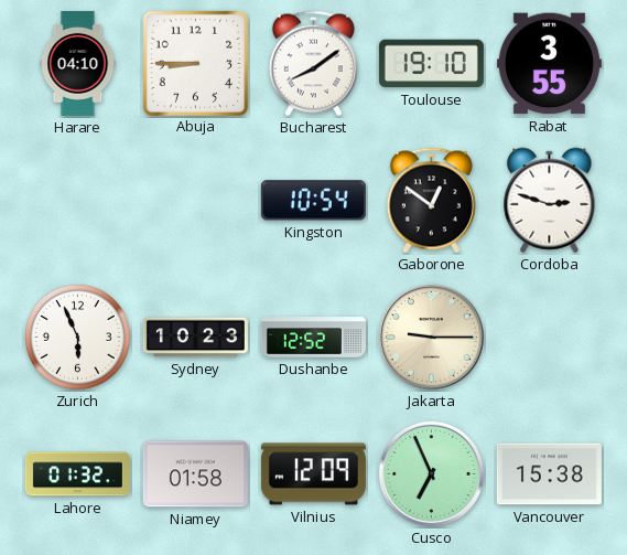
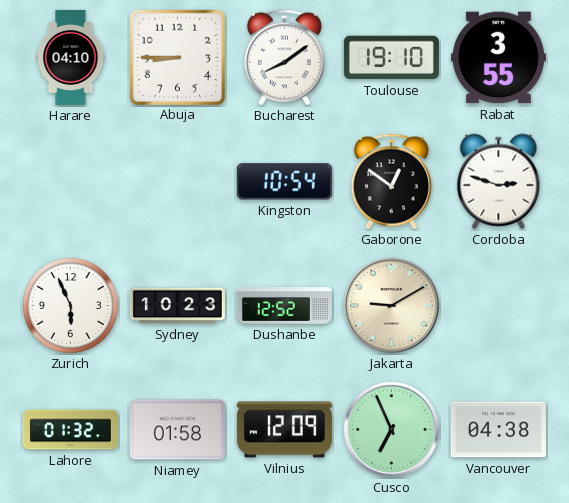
Jakarta: 9:15 -> 9:10
Vancouver: 15:38 -> 04:38
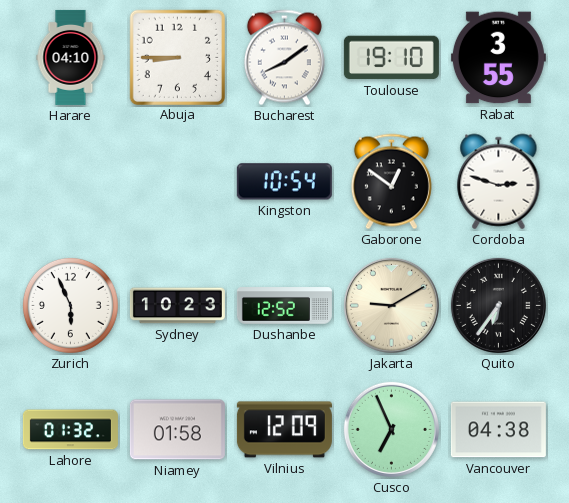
Quito: none -> 6:36
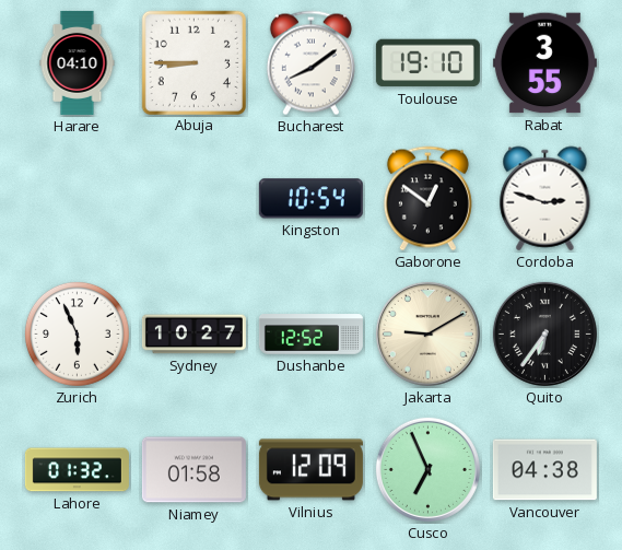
Sydney: 10:23 -> 10:27
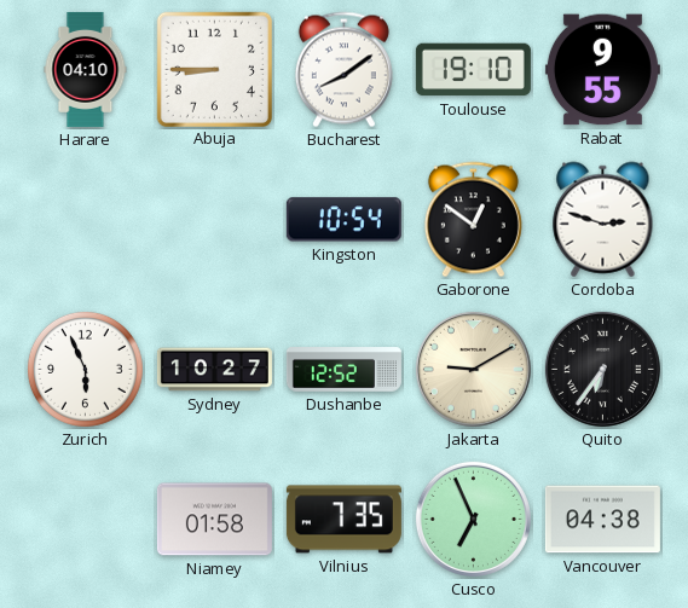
Rabat: 3:55 -> 9:55
Lahore: 01:32 -> none
Vilnius: 12:09 -> 7:35
